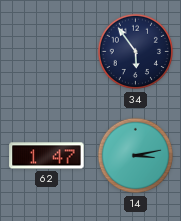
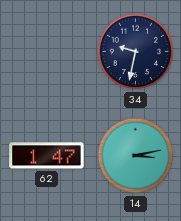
34: 5:54 -> 9:32
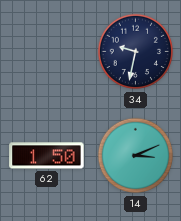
62: 1:47 -> 1:50
14: 3:13 -> 3:11
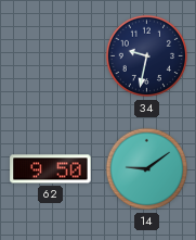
62: 1:50 -> 9:50
14: 3:11 -> 9:09
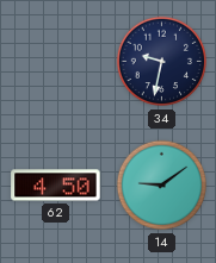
62: 9:50 -> 4:50
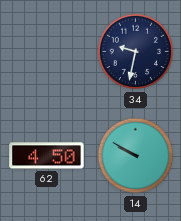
14: 9:09 -> 9:50
